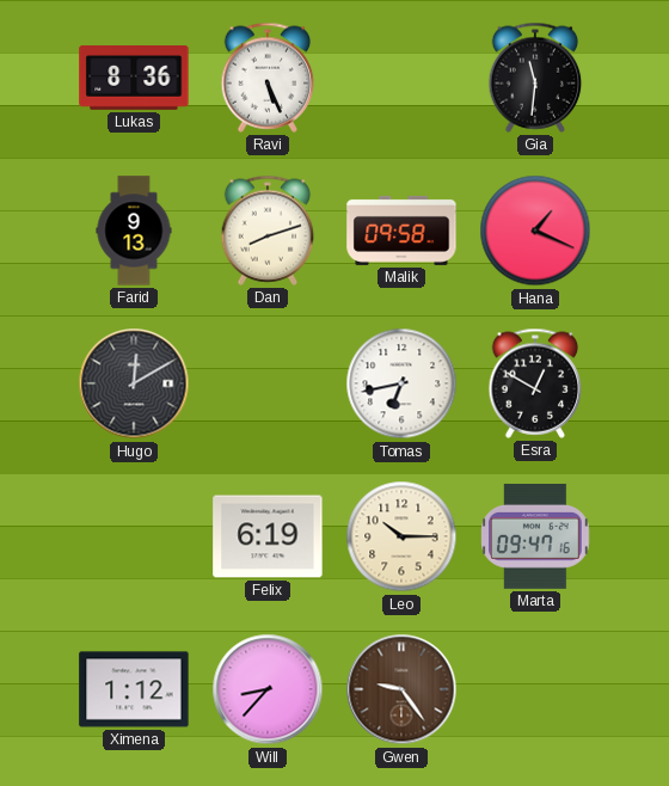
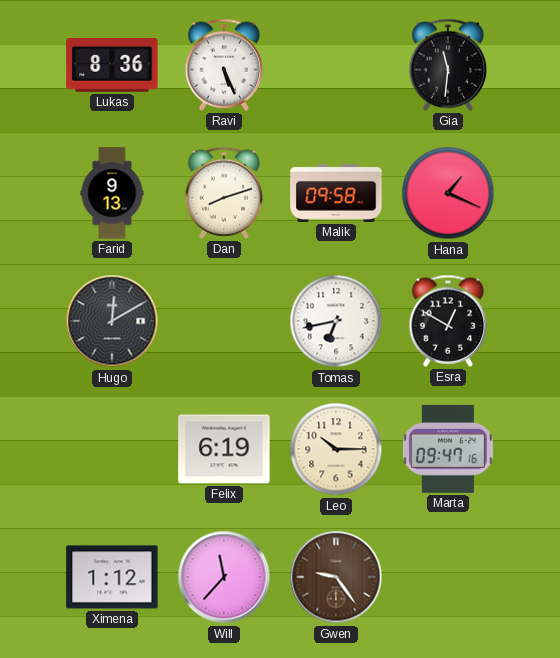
Will: 8:37 -> 11:37
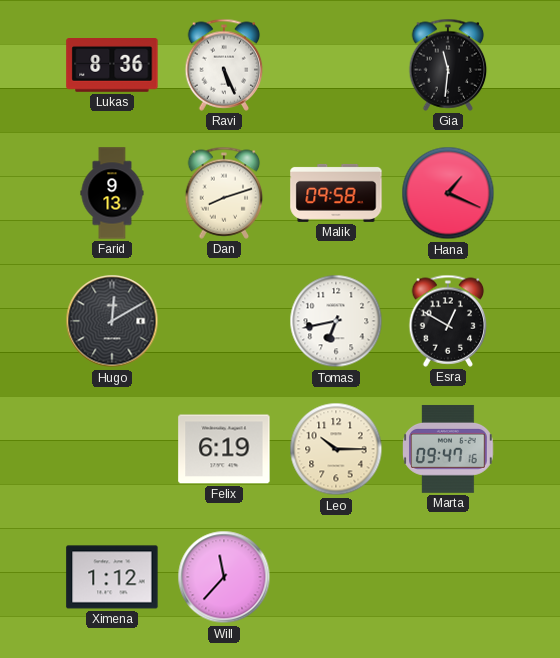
Gwen: 9:24 -> none
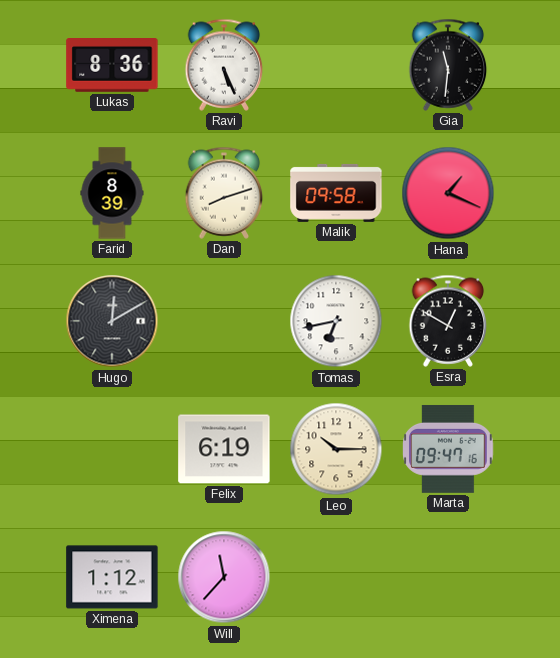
Farid: 9:13 -> 8:39
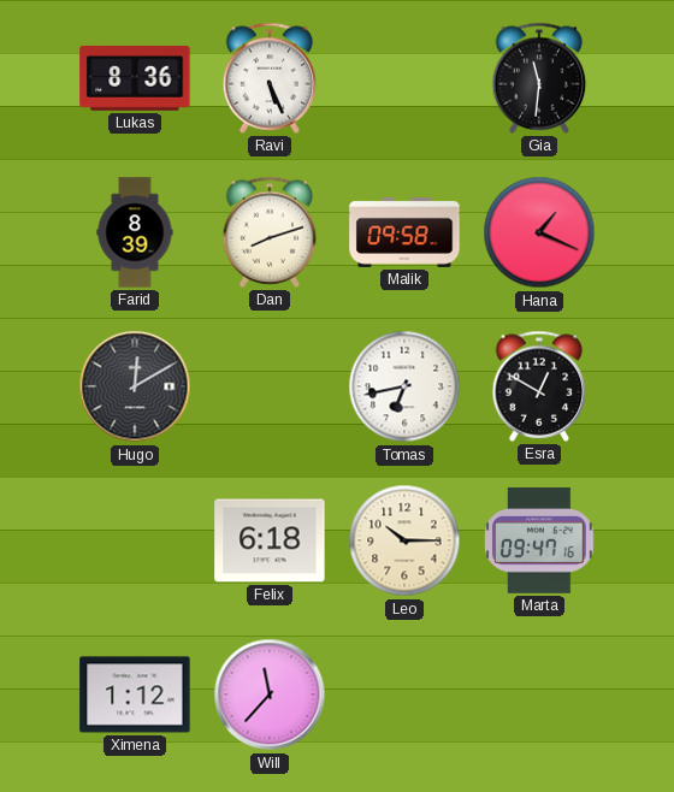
Felix: 6:19 -> 6:18
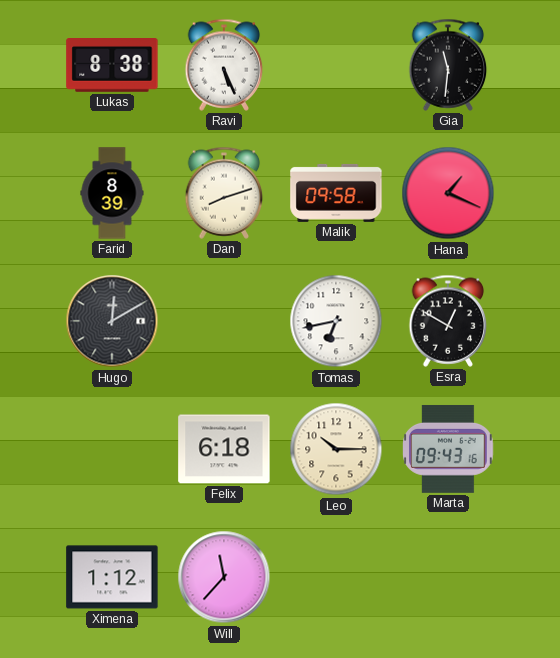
Lukas: 8:36 -> 8:38
Marta: 09:47 -> 09:43
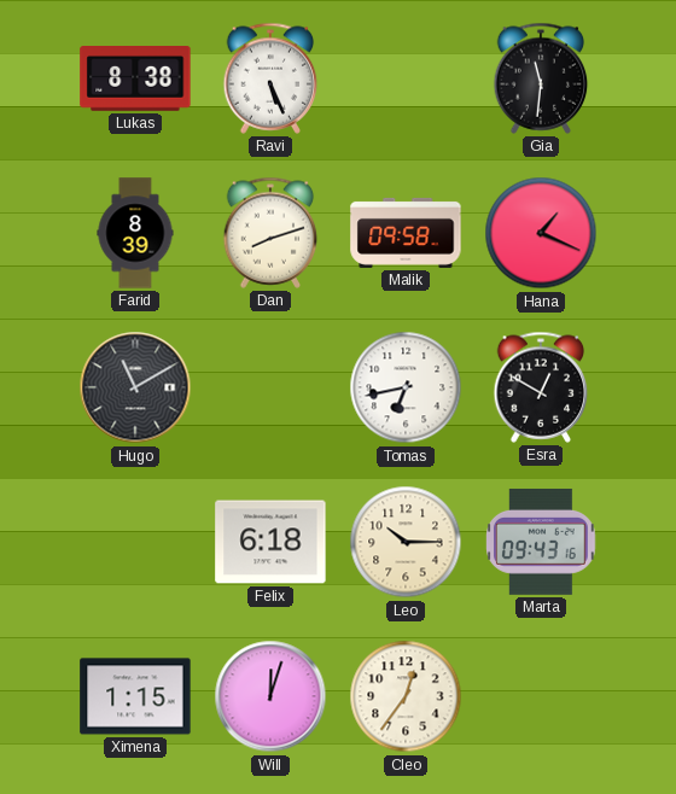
Hugo: 12:10 -> 11:10
Ximena: 1:12 -> 1:15
Will: 11:37 -> 12:03
Cleo: none -> 12:36
